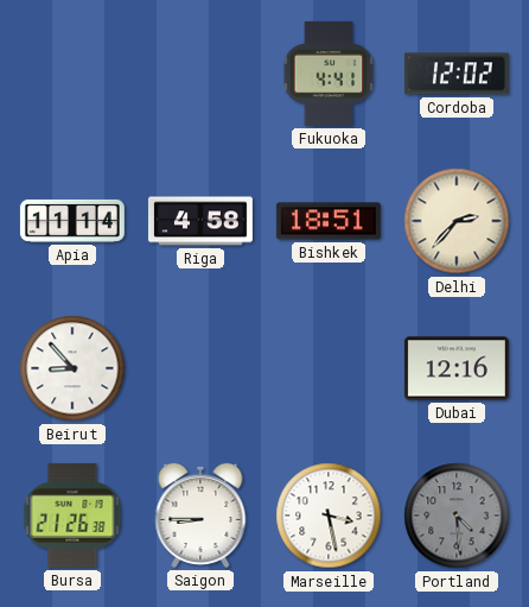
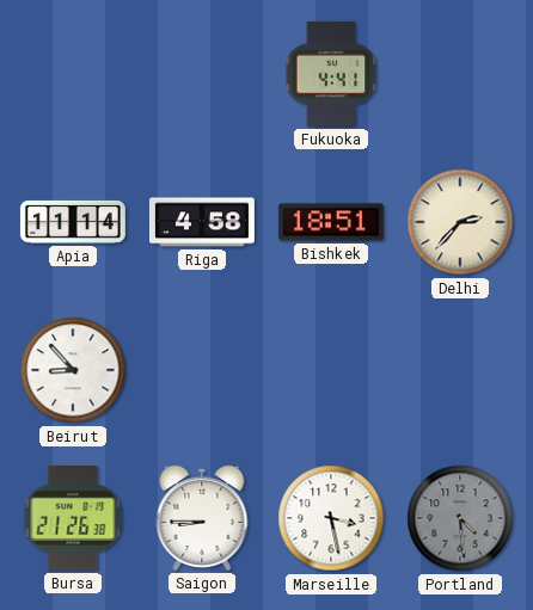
Cordoba: 12:02 -> none
Dubai: 12:16 -> none
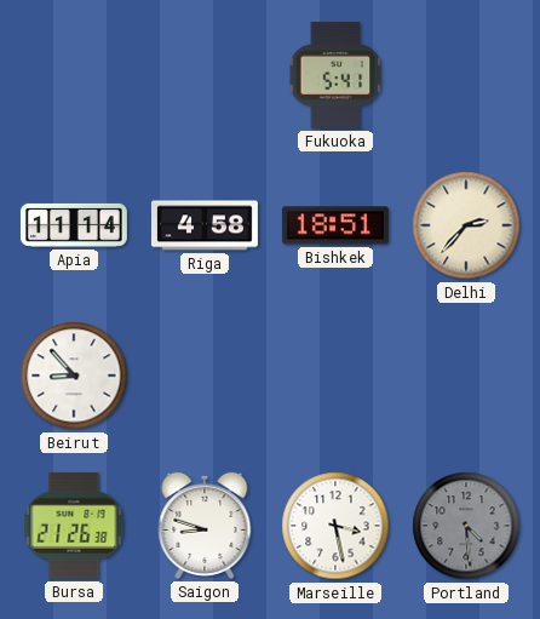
Fukuoka: 4:41 -> 5:41
Saigon: 8:45 -> 8:48
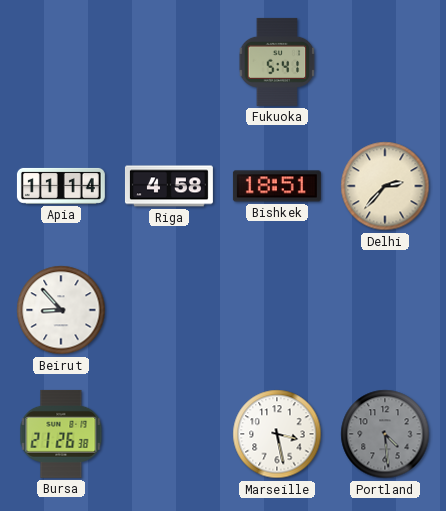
Saigon: 8:48 -> none
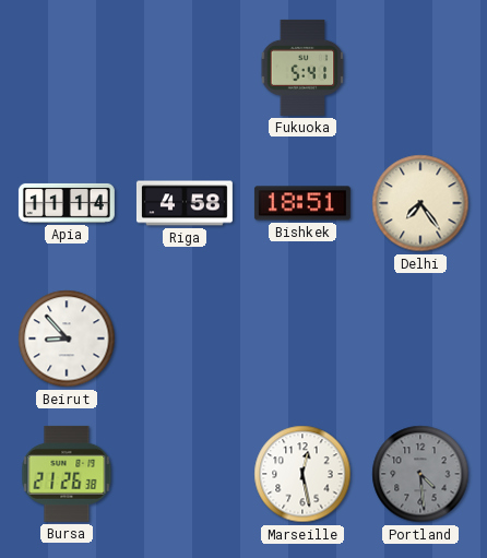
Delhi: 2:37 -> 7:24
Marseille: 3:28 -> 12:28
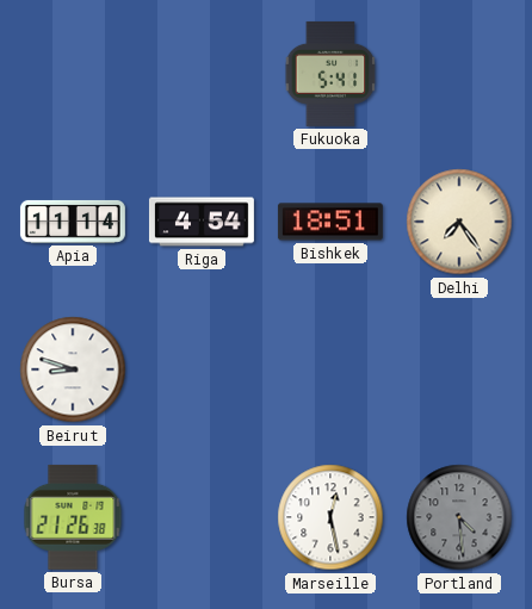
Riga: 4:58 -> 4:54
Beirut: 8:53 -> 8:48
